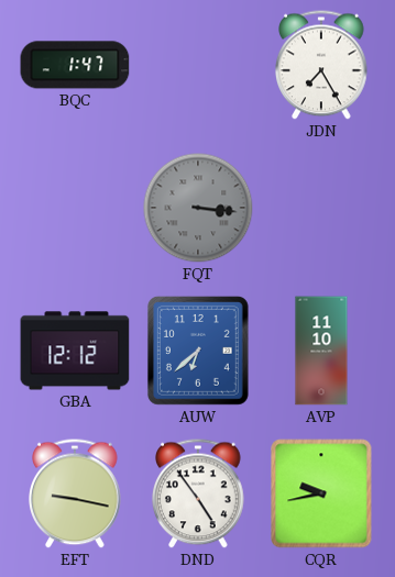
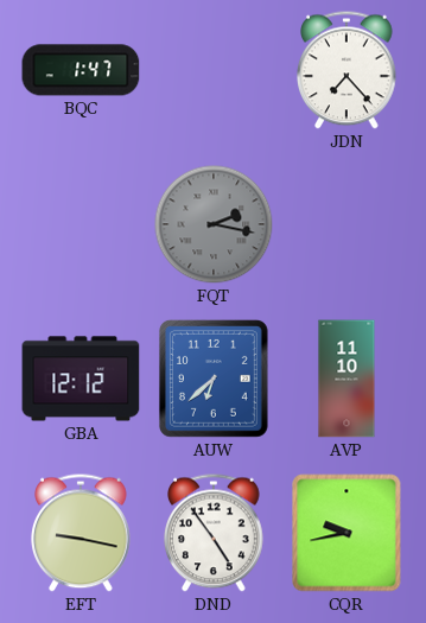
JDN: 7:25 -> 7:23
FQT: 3:16 -> 2:17
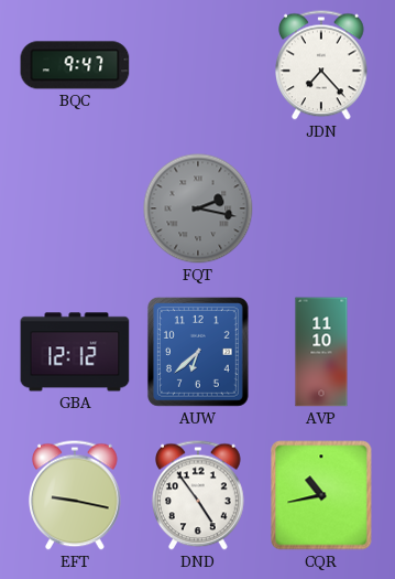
BQC: 1:47 -> 9:47
CQR: 9:43 -> 10:43
